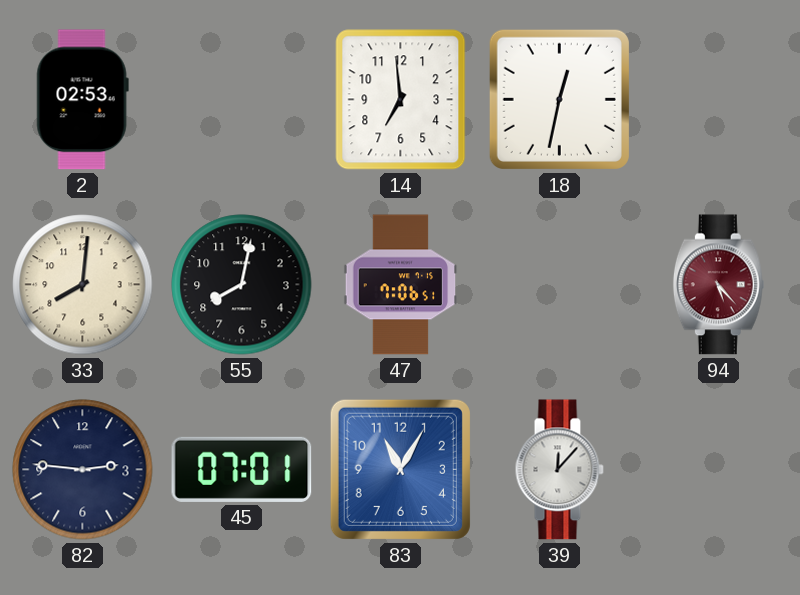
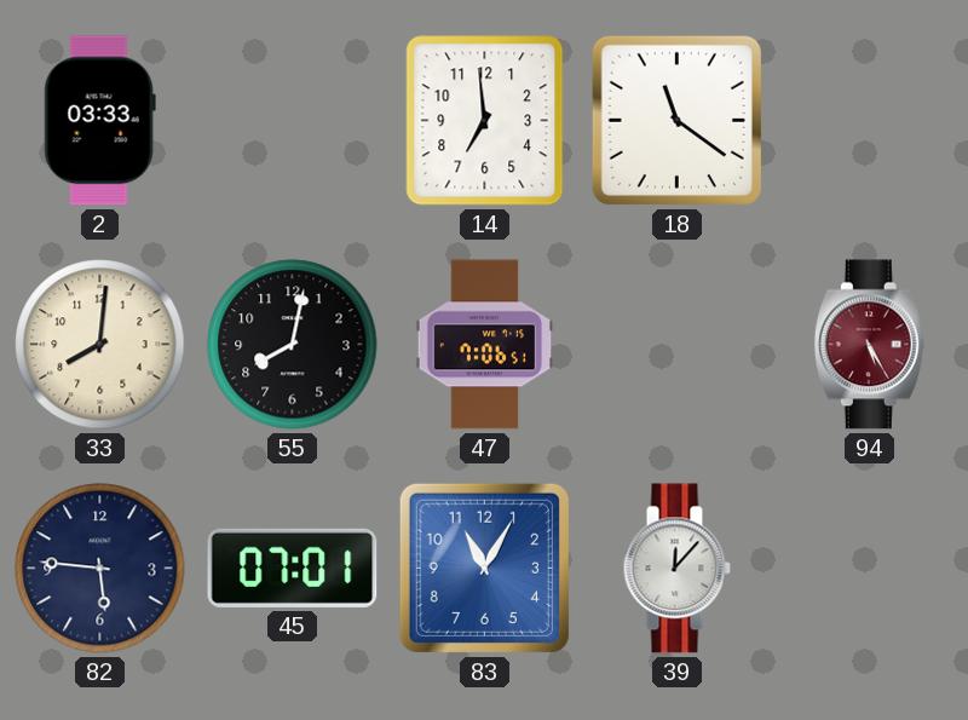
2: 02:53 -> 03:33
18: 12:32 -> 11:21
94: 5:23 -> 5:25
82: 2:46 -> 5:46
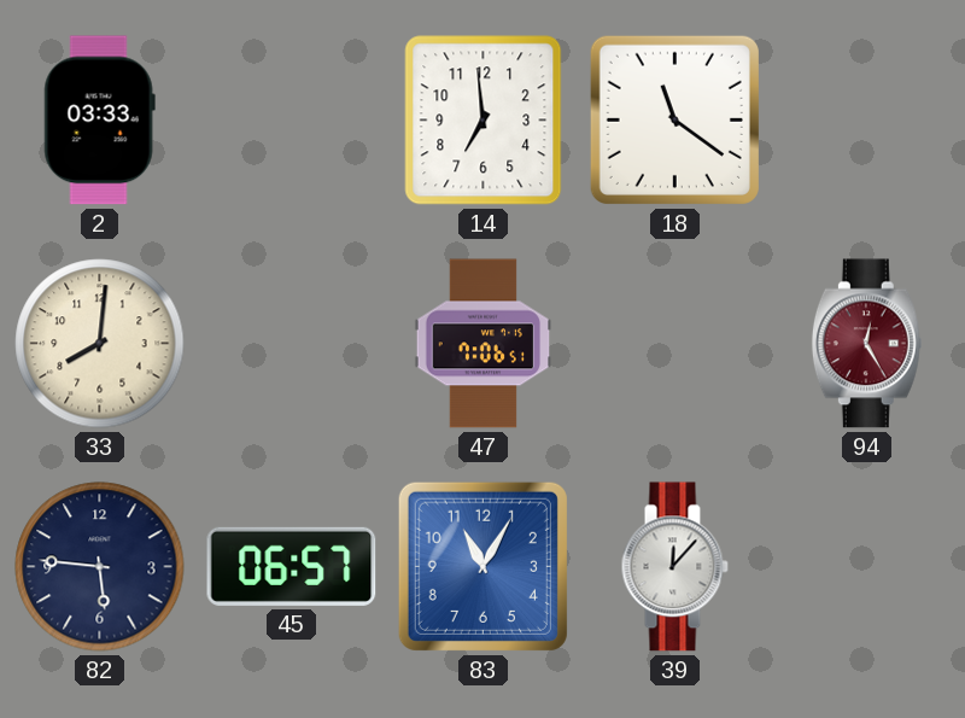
55: 8:02 -> none
94: 5:25 -> 12:25
45: 07:01 -> 06:57
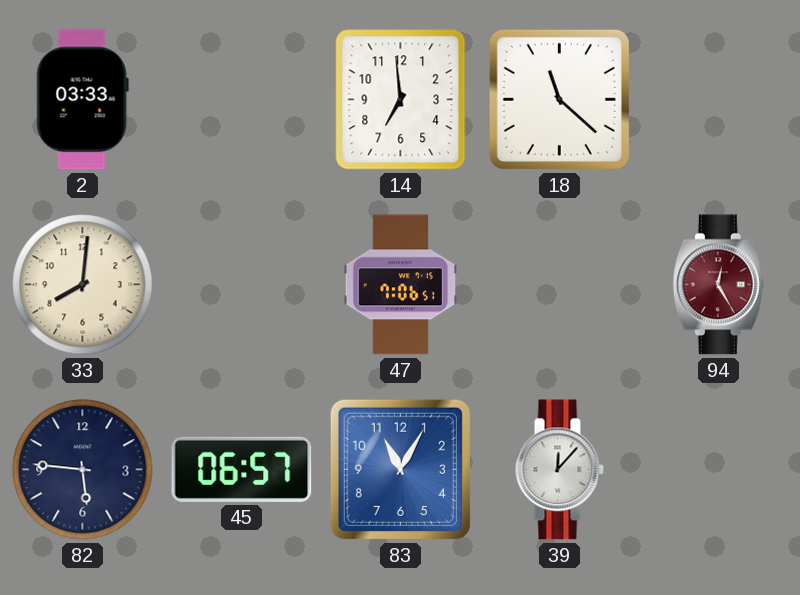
18: 11:21 -> 11:22
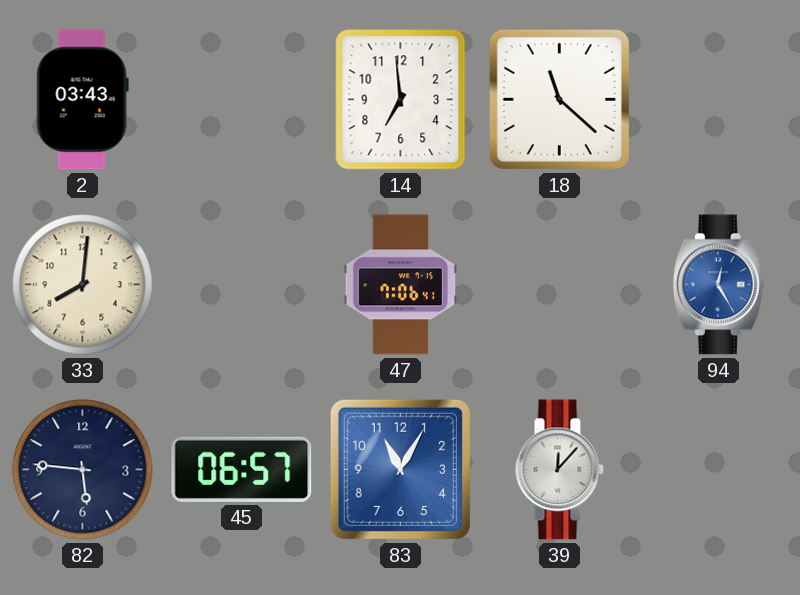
2: 03:33 -> 03:43
47: 7:06:51 -> 7:06:41
94 dial: burgundy -> blue
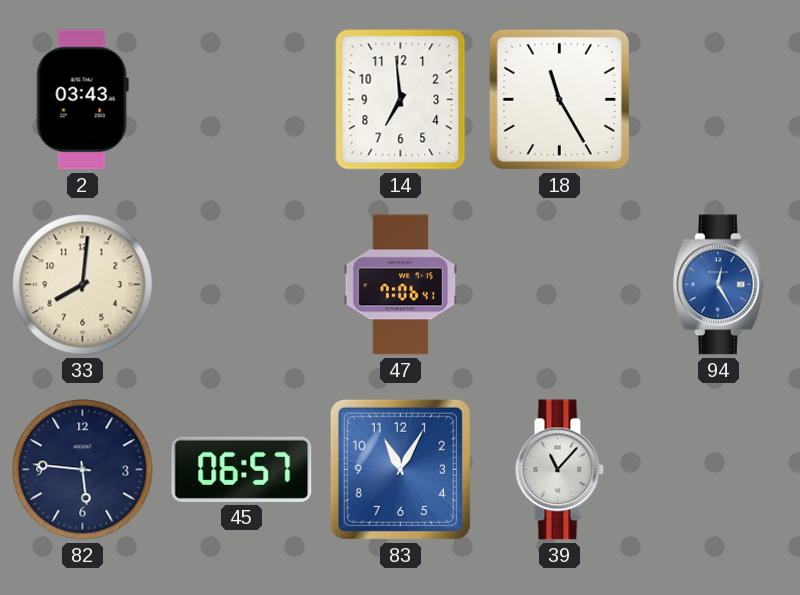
18: 11:22 -> 11:25
39: 12:07 -> 11:07
